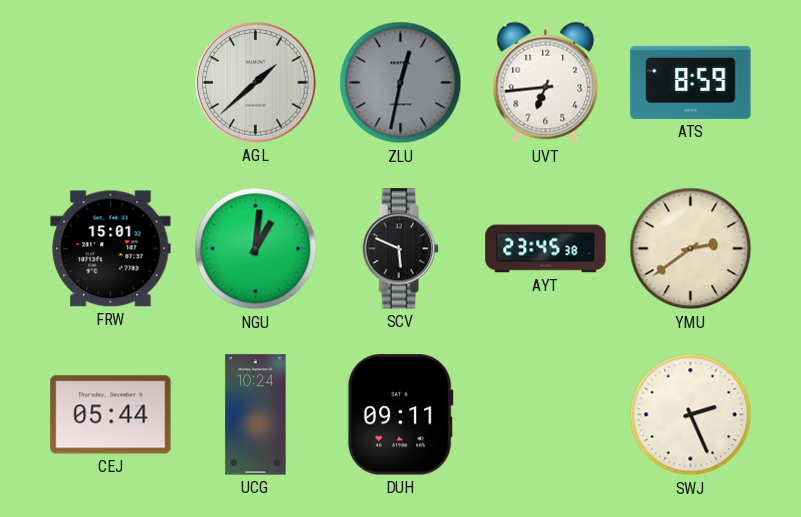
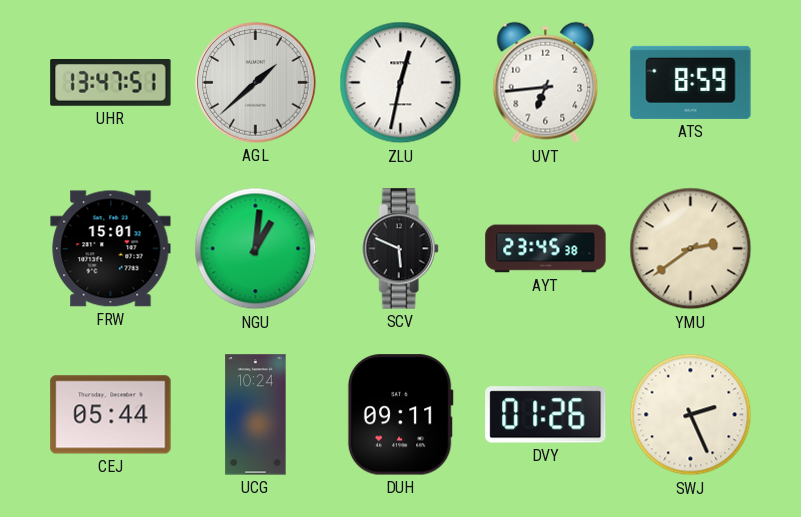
UHR: none -> 13:47
ZLU dial: grey -> white
DVY: none -> 01:26
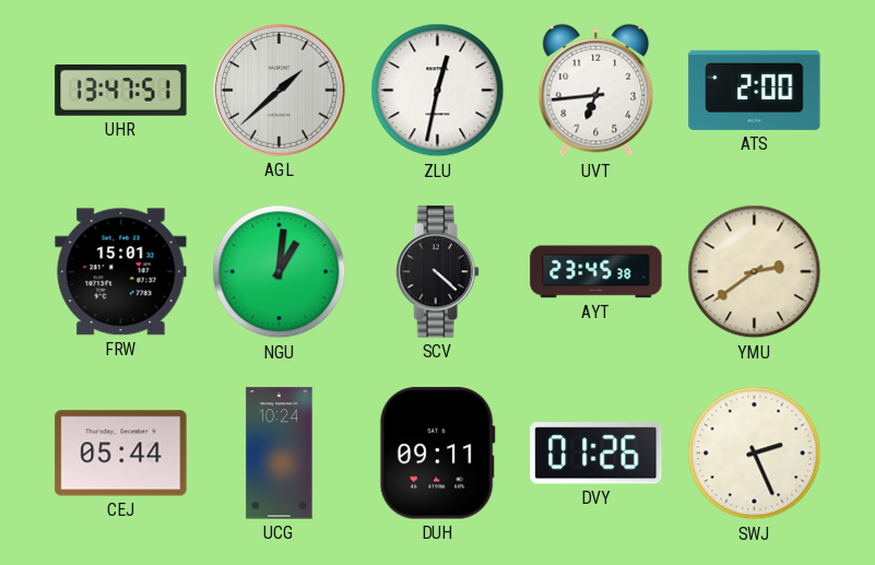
ATS: 8:59 -> 2:00
SCV: 5:49 -> 4:22
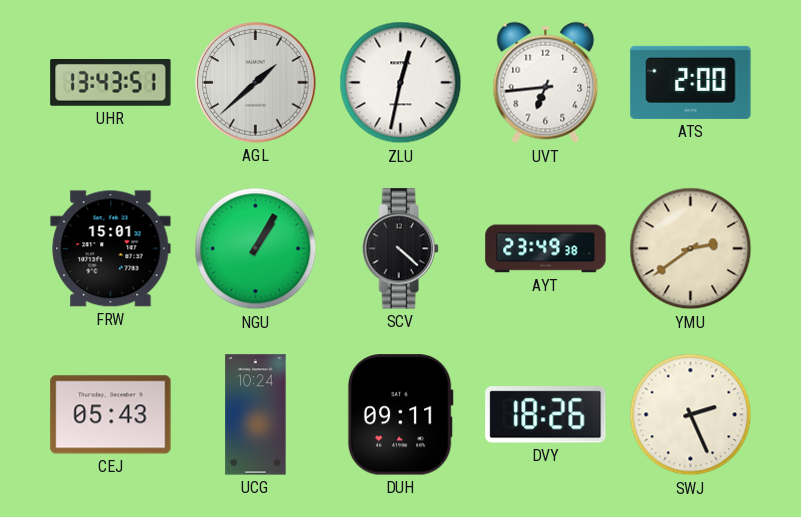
UHR: 13:47 -> 13:43
NGU: 1:01 -> 1:05
AYT: 23:45 -> 23:49
CEJ: 05:44 -> 05:43
DVY: 01:26 -> 18:26
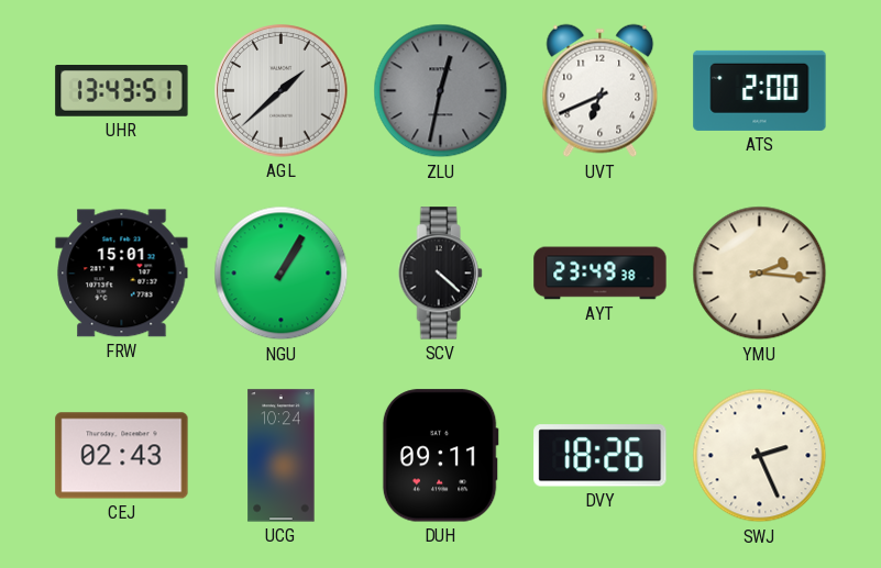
ZLU dial: white -> grey
UVT: 6:44 -> 6:41
YMU: 2:39 -> 2:16
CEJ: 05:43 -> 02:43
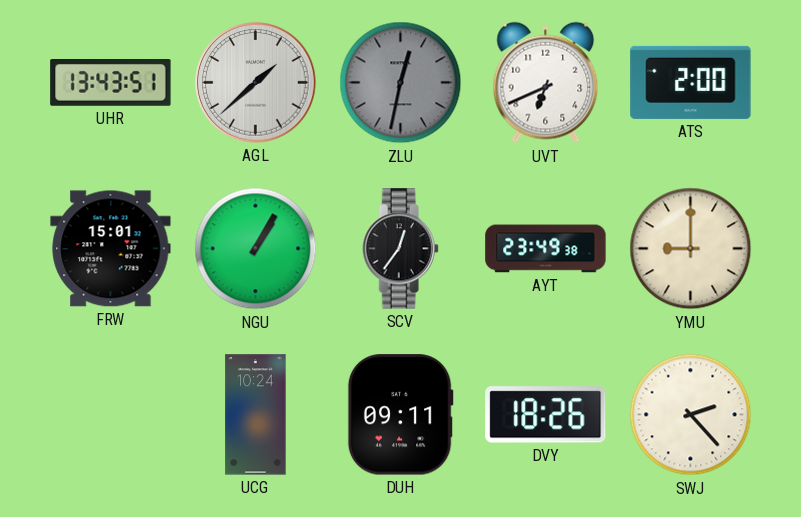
SCV: 4:22 -> 12:36
YMU: 2:16 -> 9:00
CEJ: 02:43 -> none
SWJ: 2:26 -> 2:23
